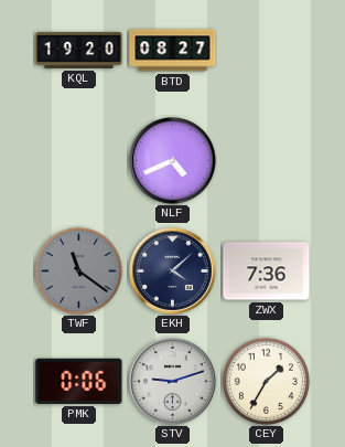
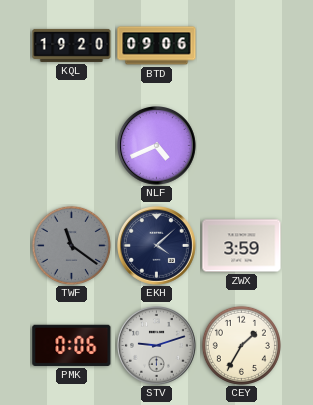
BTD: 08:27 -> 09:06
ZWX: 7:36 -> 3:59
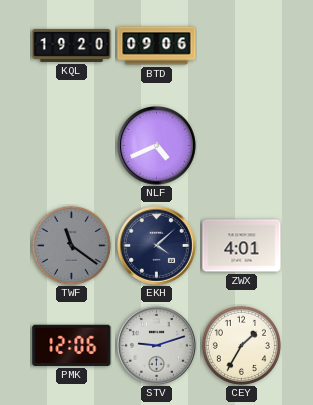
ZWX: 3:59 -> 4:01
PMK: 0:06 -> 12:06
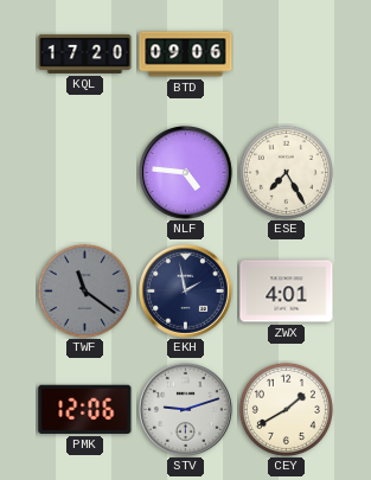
KQL: 19:20 -> 17:20
NLF: 4:41 -> 4:46
ESE: none -> 7:25
EKH: 4:08 -> 1:58
CEY: 1:35 -> 1:40
